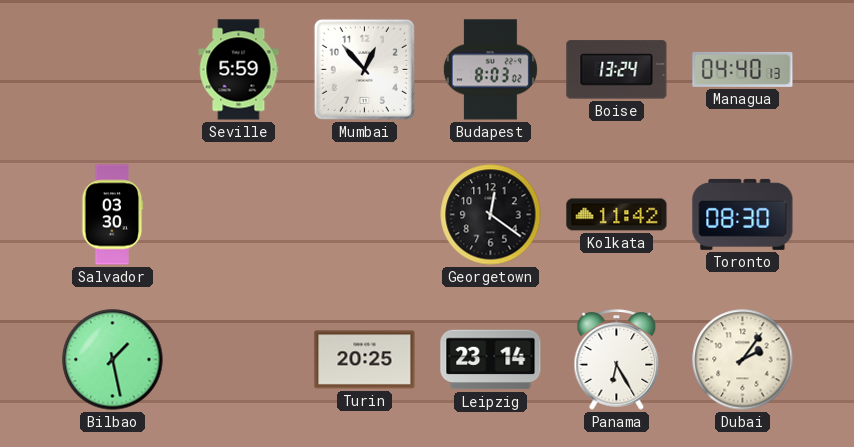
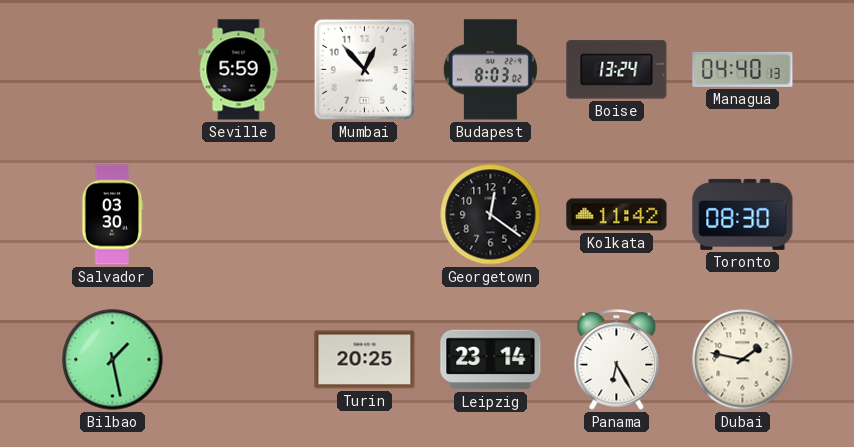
Dubai: 2:06 -> 1:47
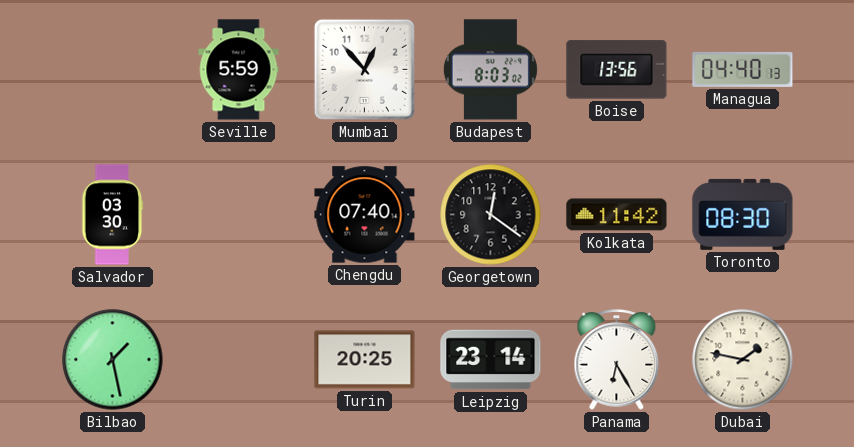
Boise: 13:24 -> 13:56
Chengdu: none -> 07:40
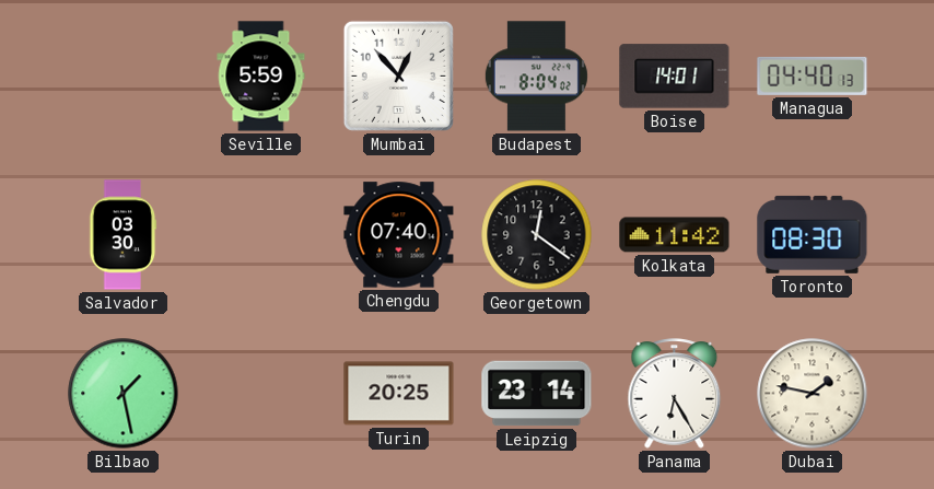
Budapest: 8:03 -> 8:04
Boise: 13:56 -> 14:01
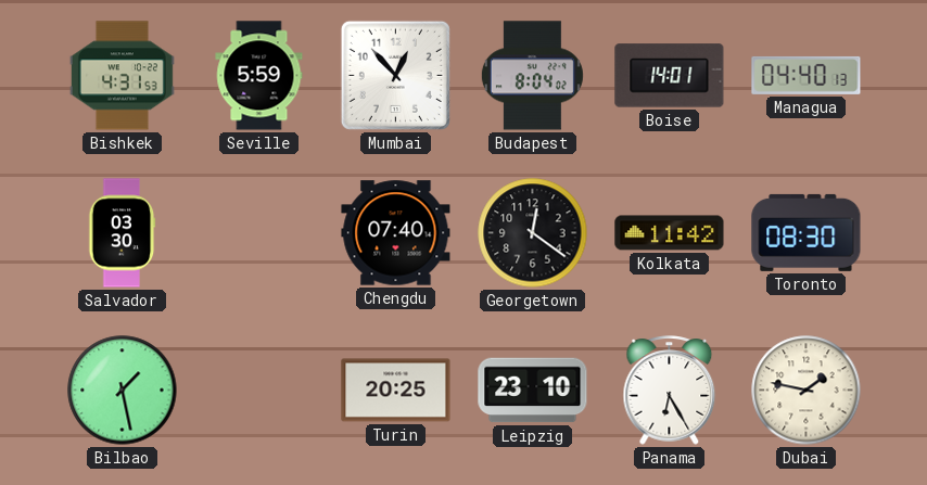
Bishkek: none -> 4:31
Leipzig: 23:14 -> 23:10
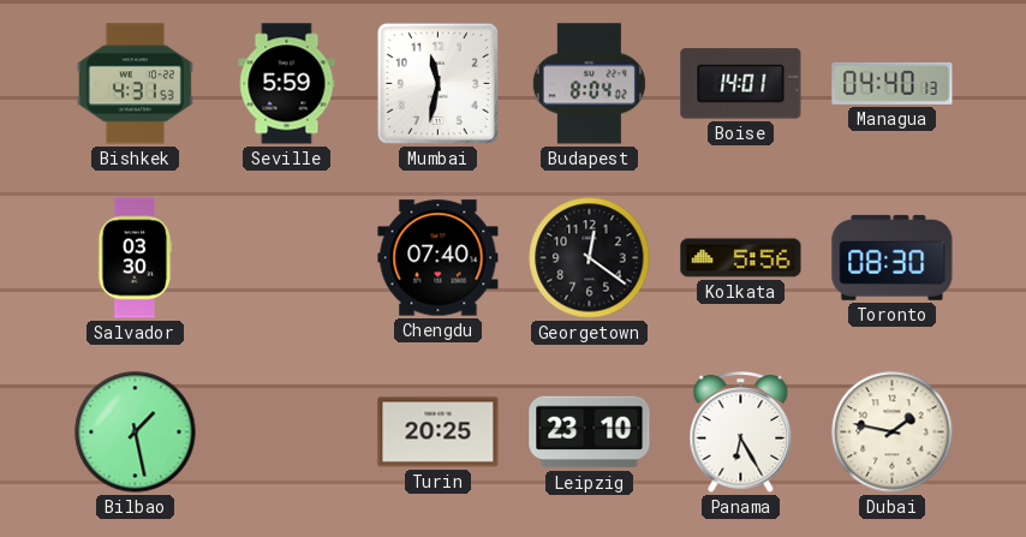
Mumbai: 12:53 -> 11:32
Kolkata: 11:42 -> 5:56
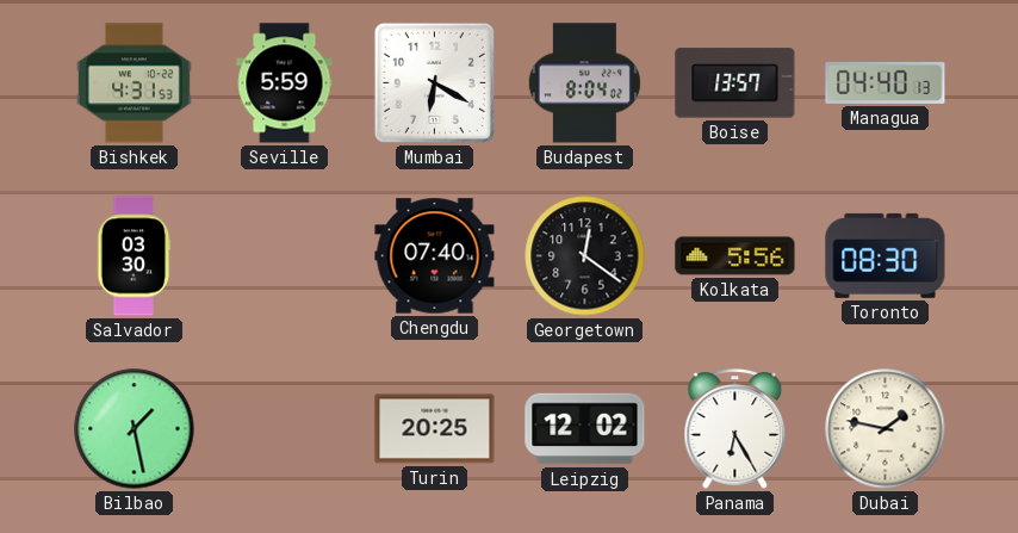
Mumbai: 11:32 -> 6:20
Boise: 14:01 -> 13:57
Leipzig: 23:10 -> 12:02
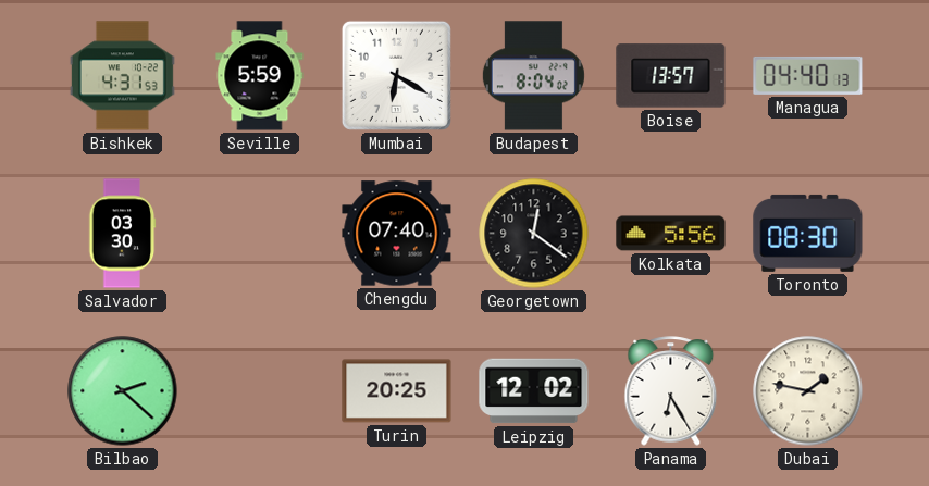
Bilbao: 1:28 -> 2:22
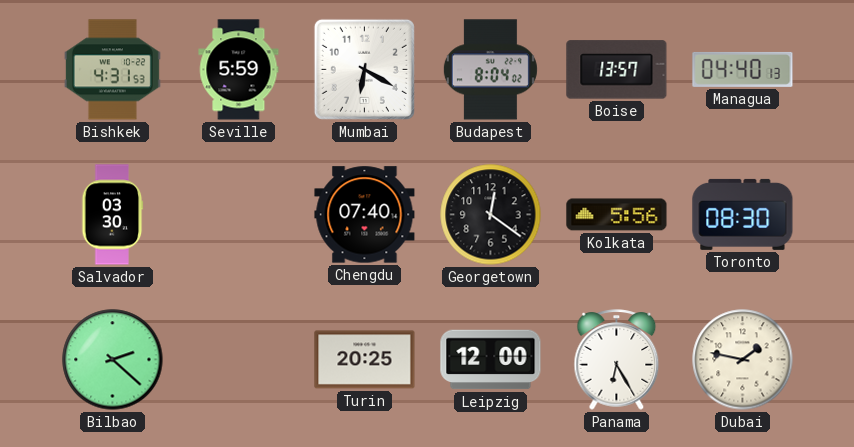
Leipzig: 12:02 -> 12:00
